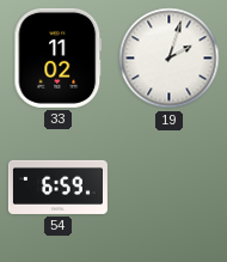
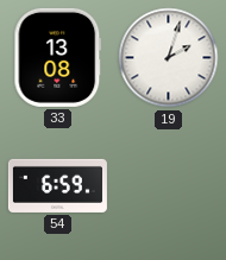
33: 11:02 -> 13:08
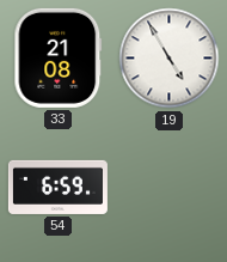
33: 13:08 -> 21:08
19: 2:03 -> 4:55
